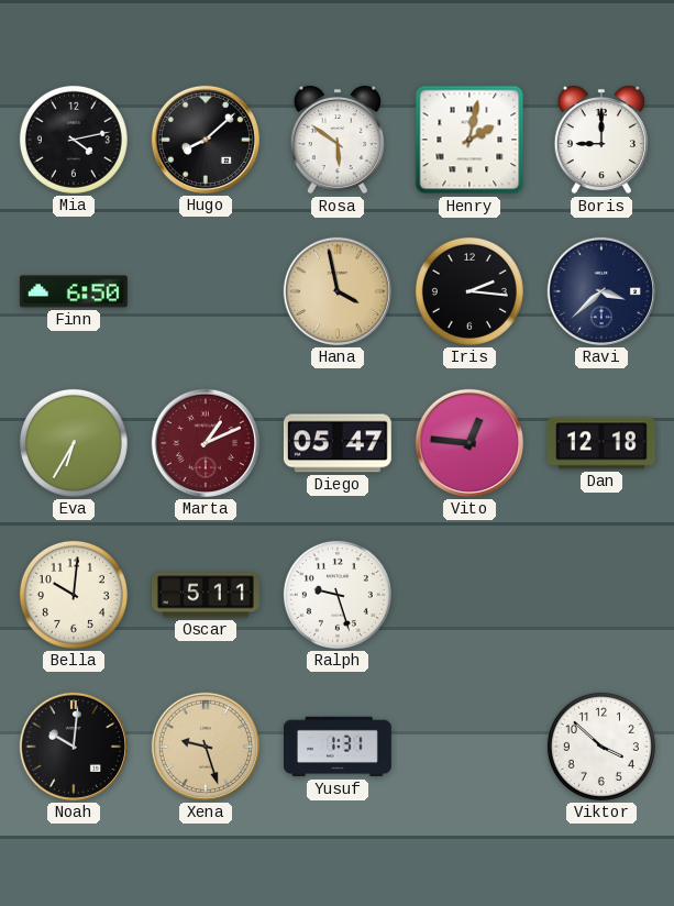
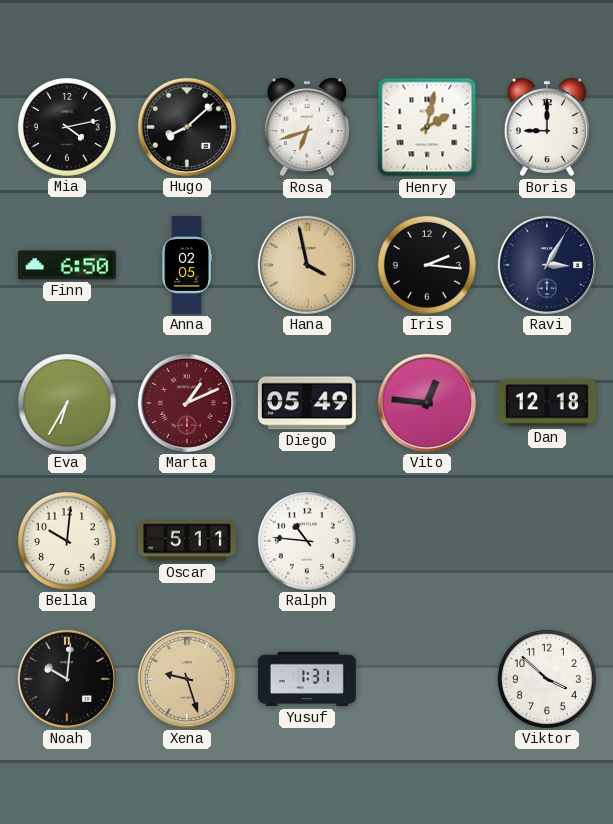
Rosa: 5:51 -> 6:42
Anna: none -> 02:05
Ravi: 3:38 -> 3:05
Diego: 05:47 -> 05:49
Ralph: 9:27 -> 10:46
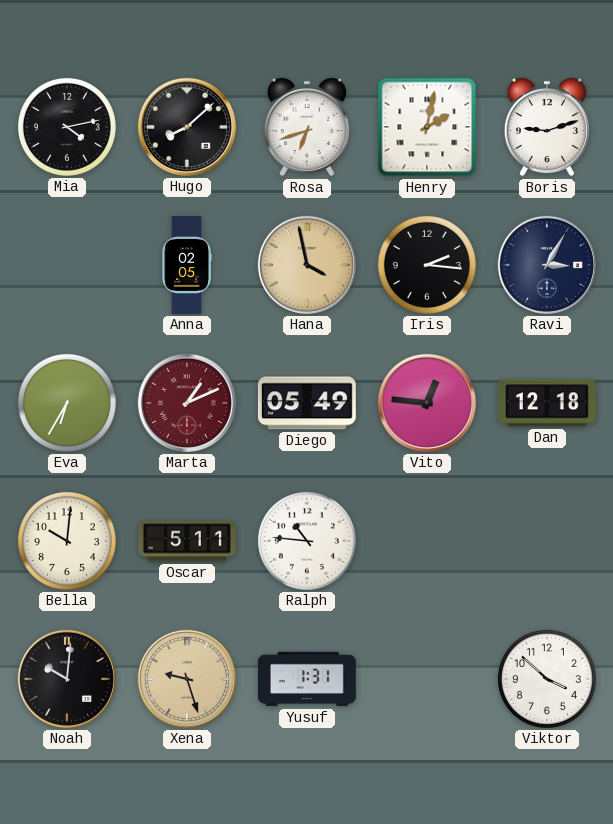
Boris: 9:00 -> 9:12
Finn: 6:50 -> none
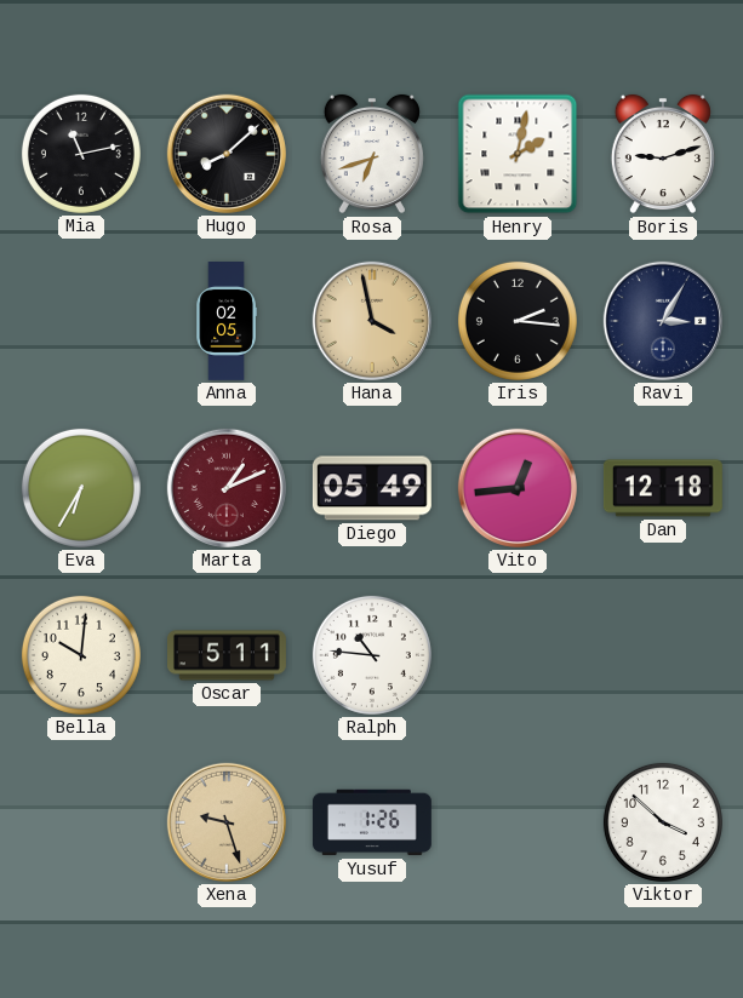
Mia: 4:13 -> 11:13
Vito: 12:46 -> 12:44
Noah: 10:01 -> none
Yusuf: 1:31 -> 1:26
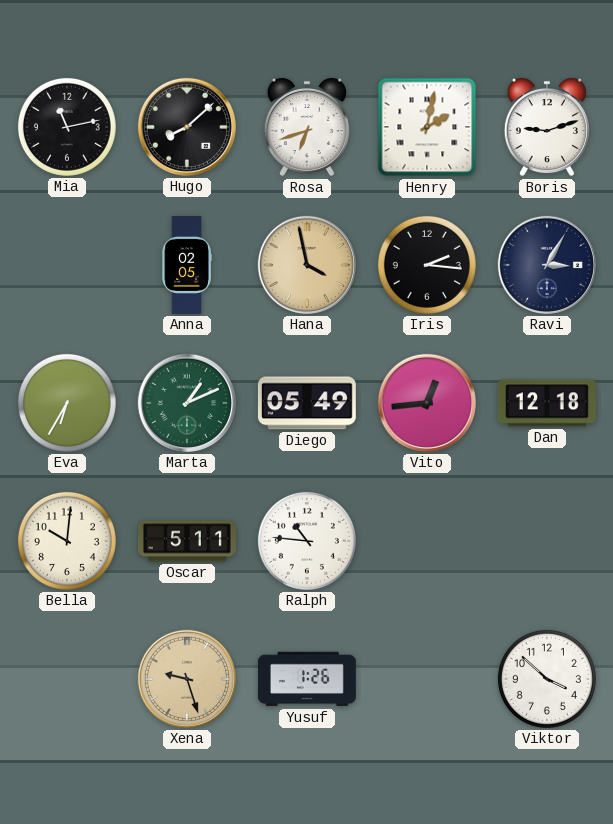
Marta dial: burgundy -> green
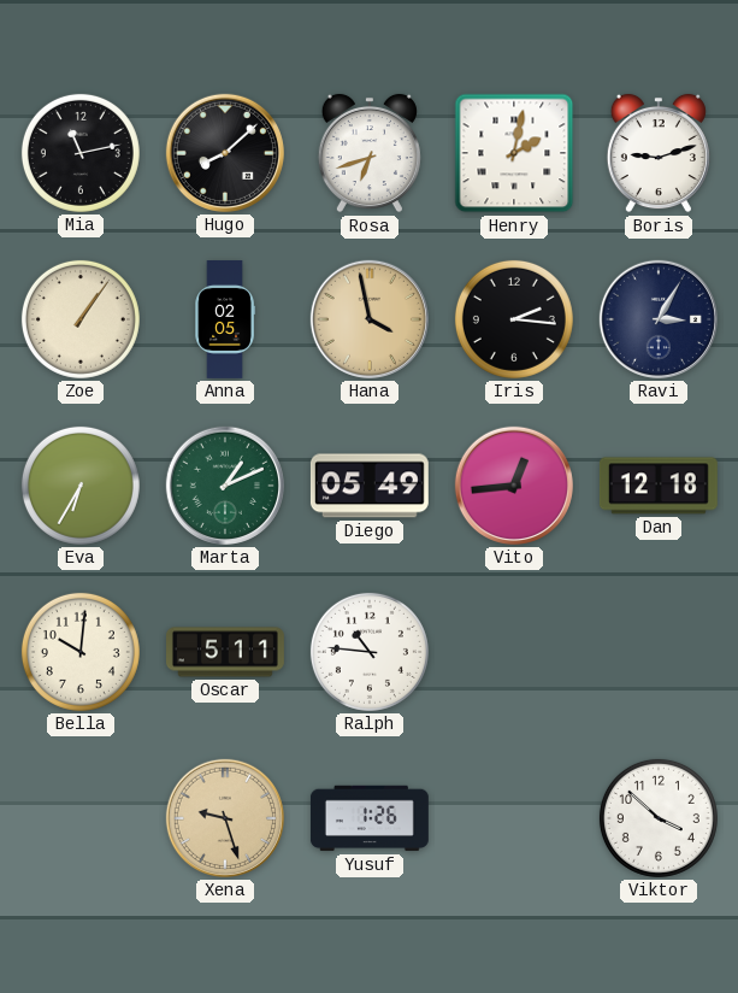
Zoe: none -> 1:06
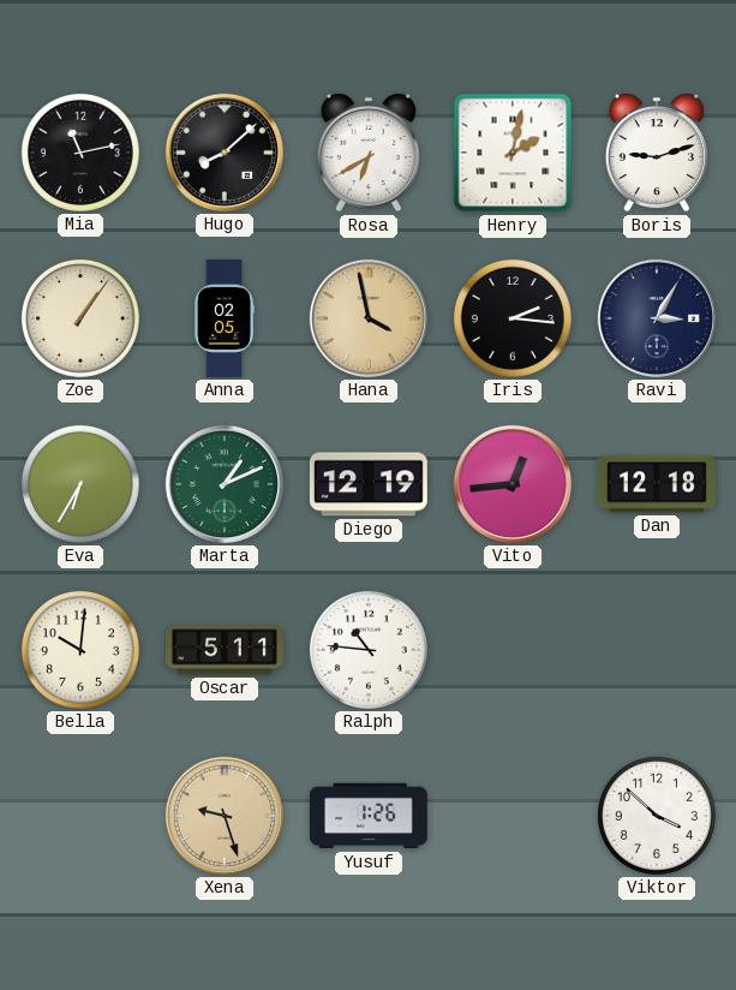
Rosa: 6:42 -> 6:40
Diego: 05:49 -> 12:19
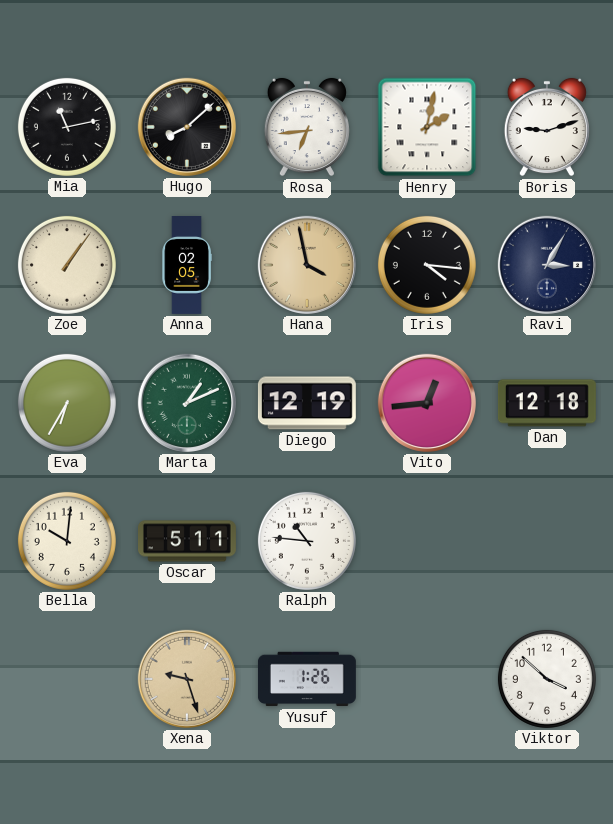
Rosa: 6:40 -> 6:44
Iris: 2:16 -> 4:16
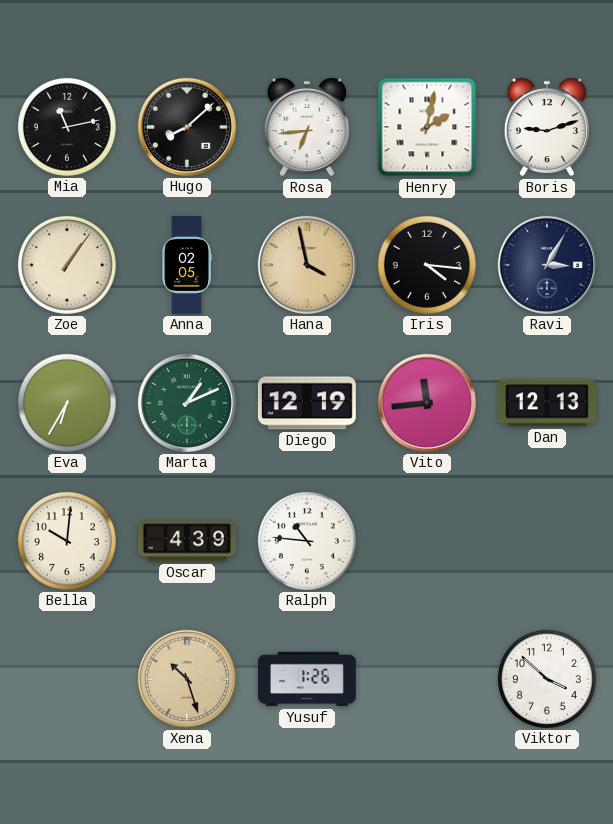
Vito: 12:44 -> 11:44
Dan: 12:18 -> 12:13
Oscar: 5:11 -> 4:39
Xena: 9:27 -> 10:27
